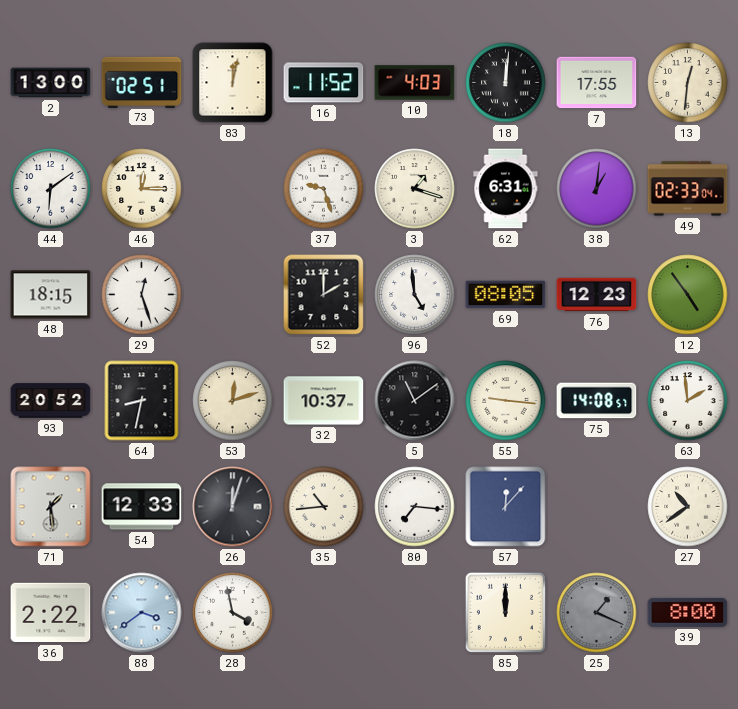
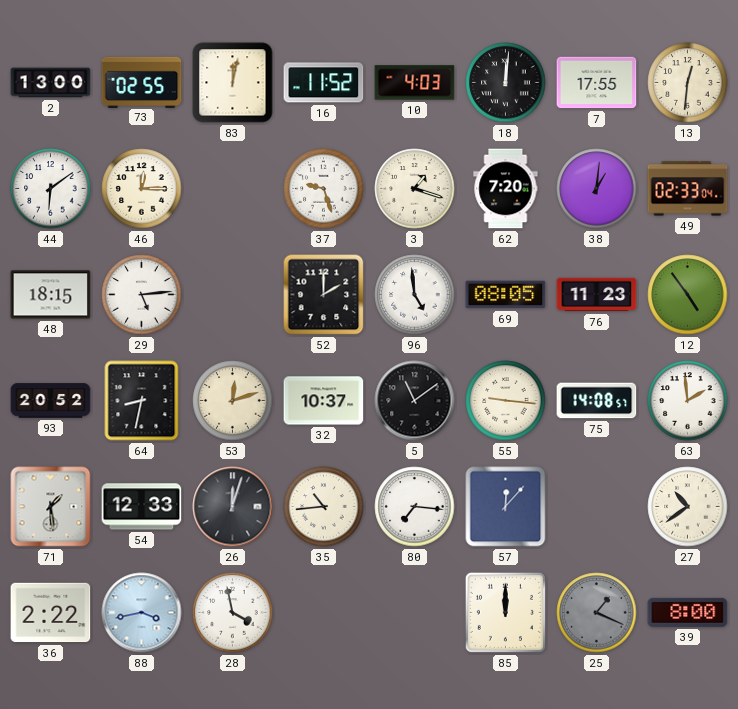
73: 02:51 -> 02:55
62: 6:31 -> 7:20
29: 12:27 -> 5:14
76: 12:23 -> 11:23
88: 3:39 -> 3:43
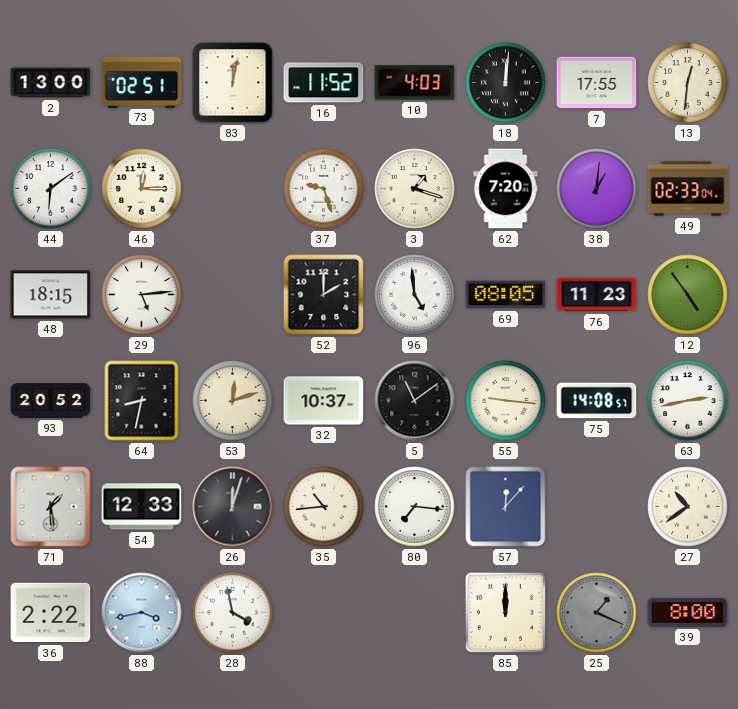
73: 02:55 -> 02:51
63: 1:59 -> 2:43
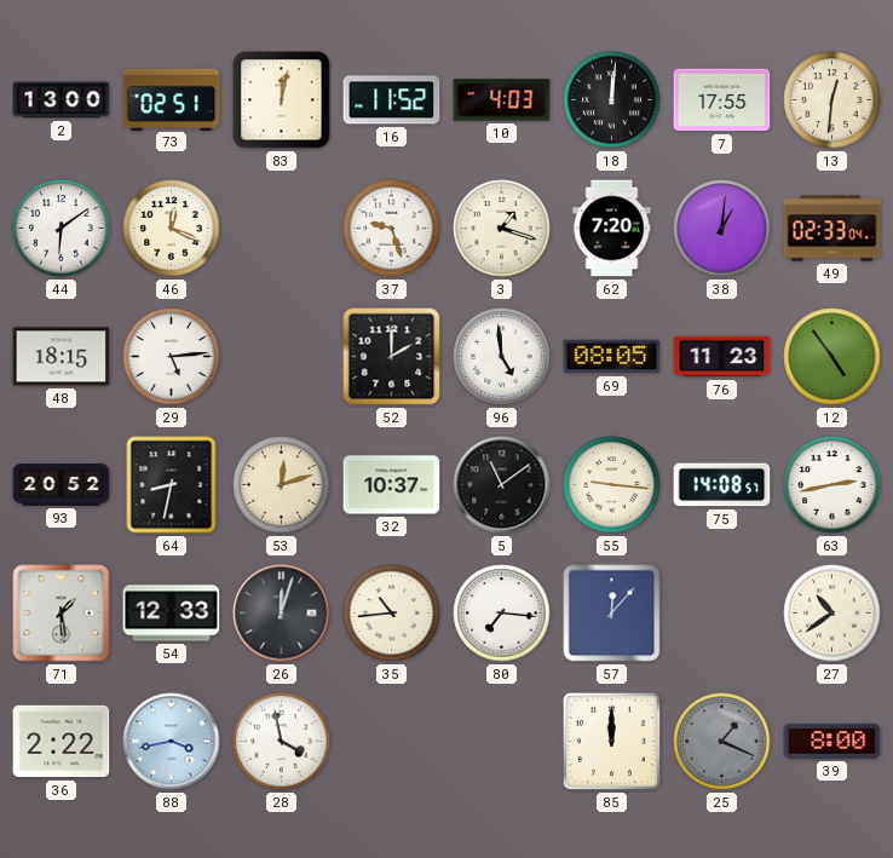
46: 12:15 -> 12:19
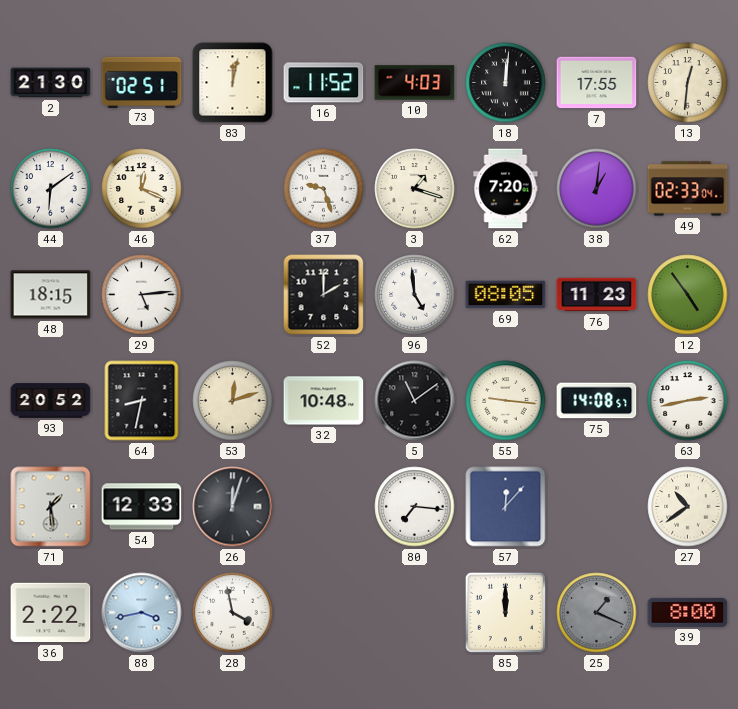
2: 13:00 -> 21:30
32: 10:37 -> 10:48
35: 10:44 -> none
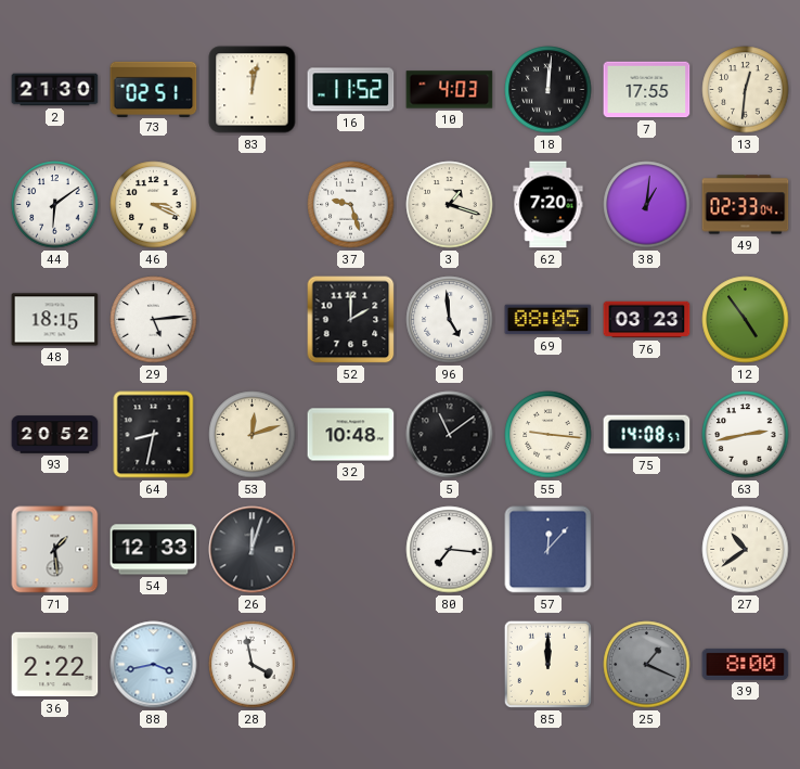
46: 12:19 -> 3:19
76: 11:23 -> 03:23
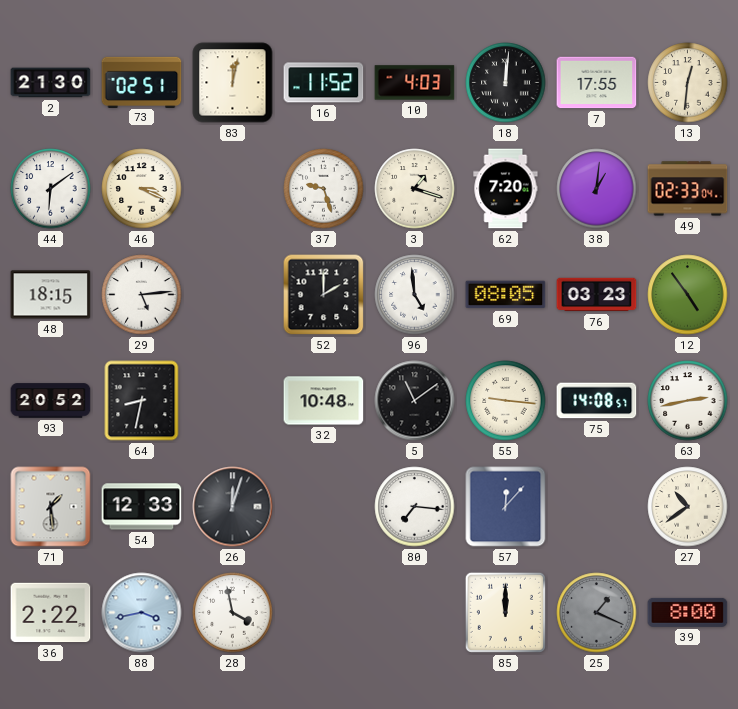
53: 12:12 -> none
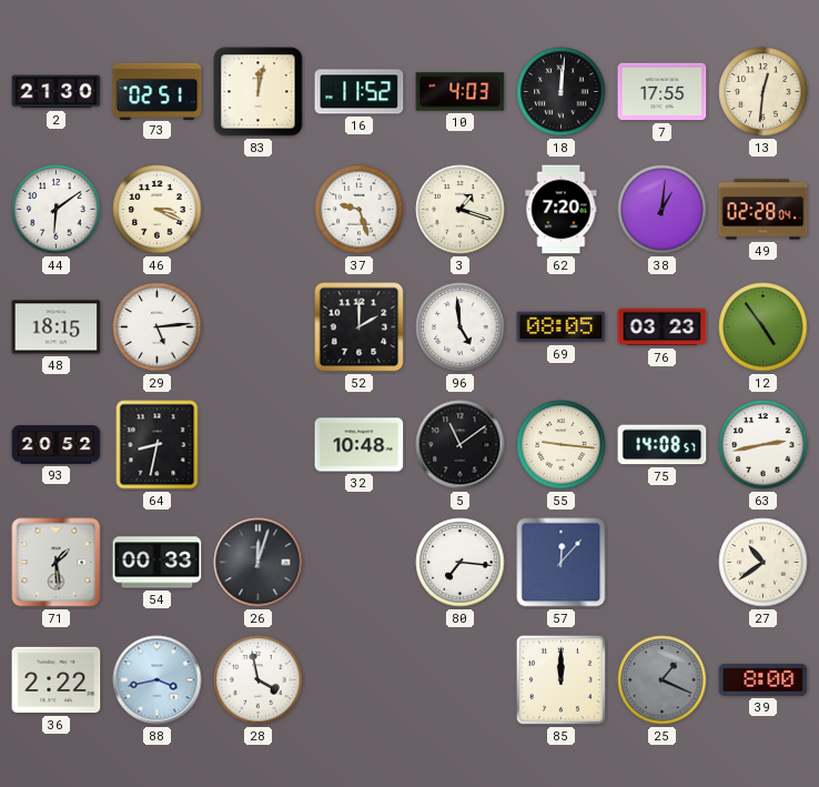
49: 02:33 -> 02:28
54: 12:33 -> 00:33
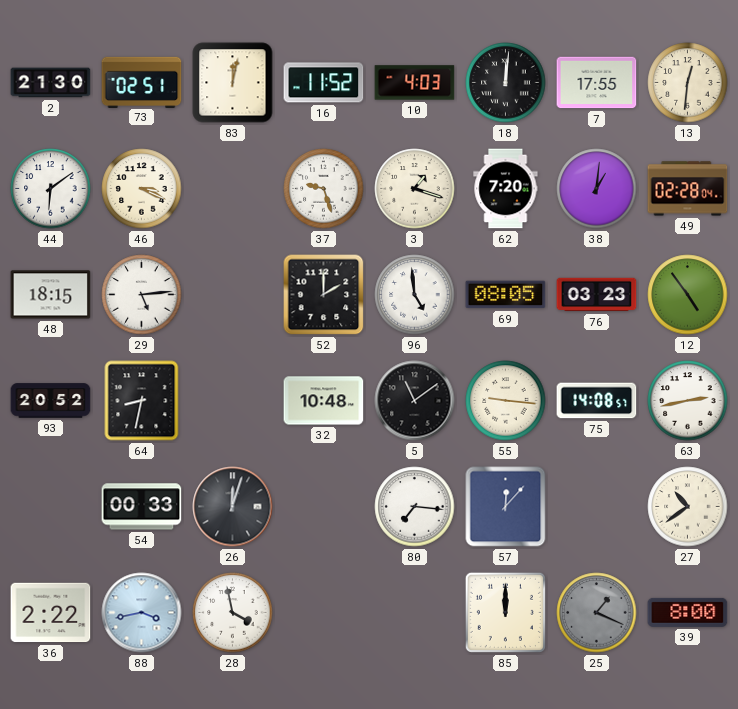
71: 1:29 -> none
